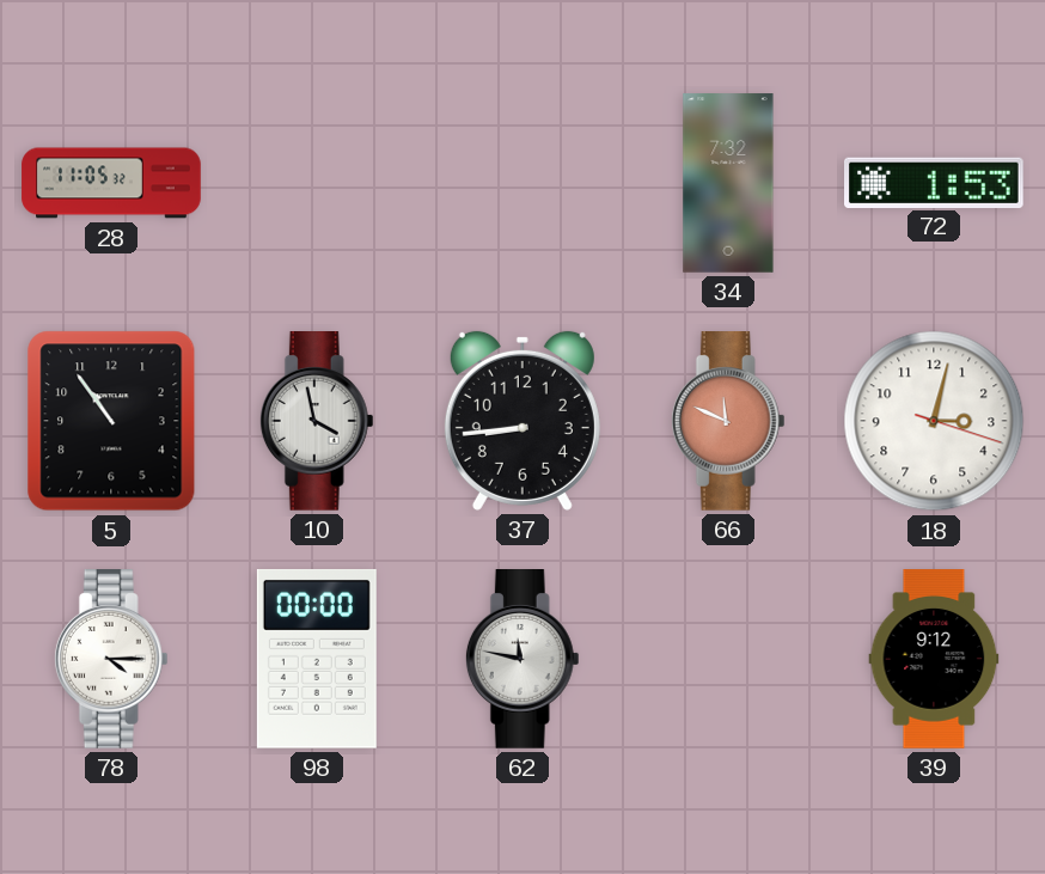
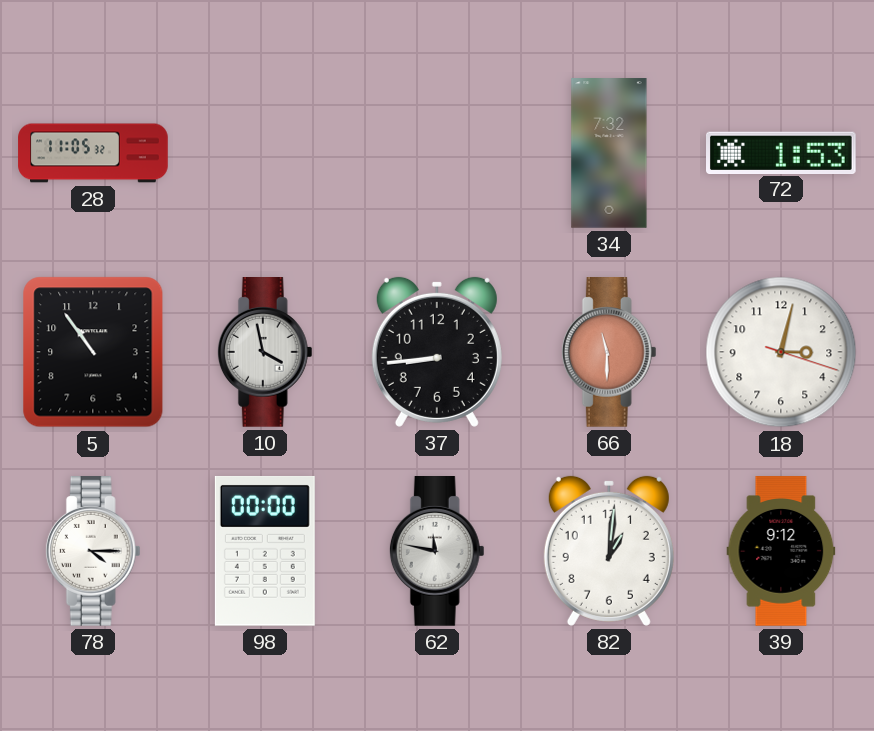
66: 11:49 -> 11:30
82: none -> 1:01
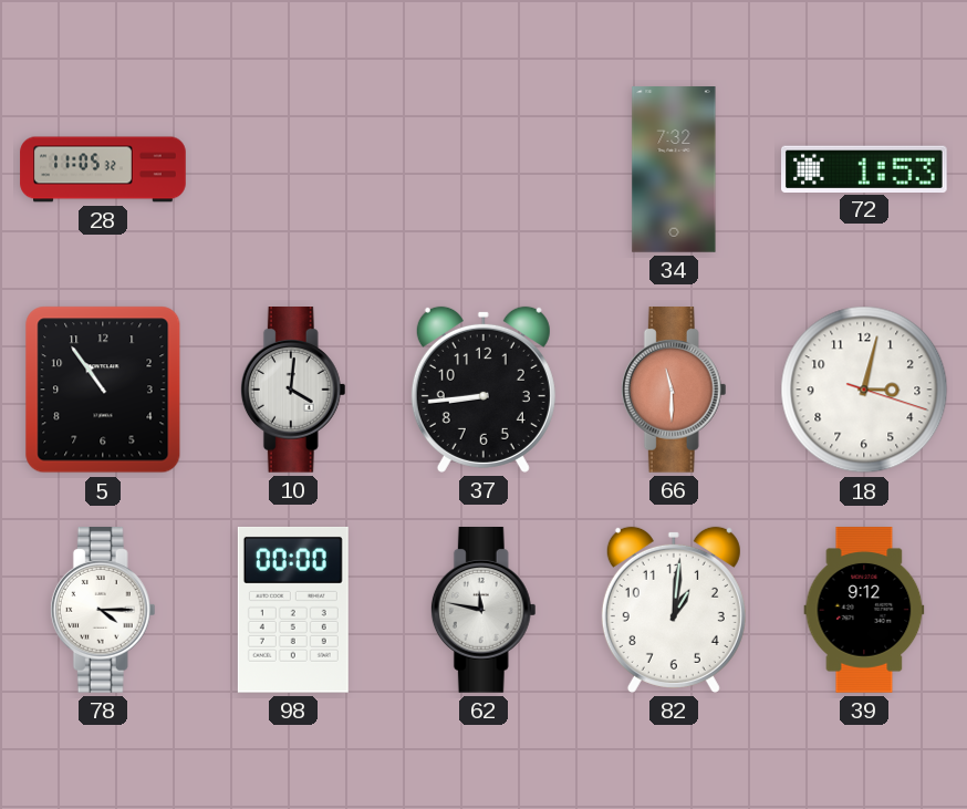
10: 3:58 -> 4:01
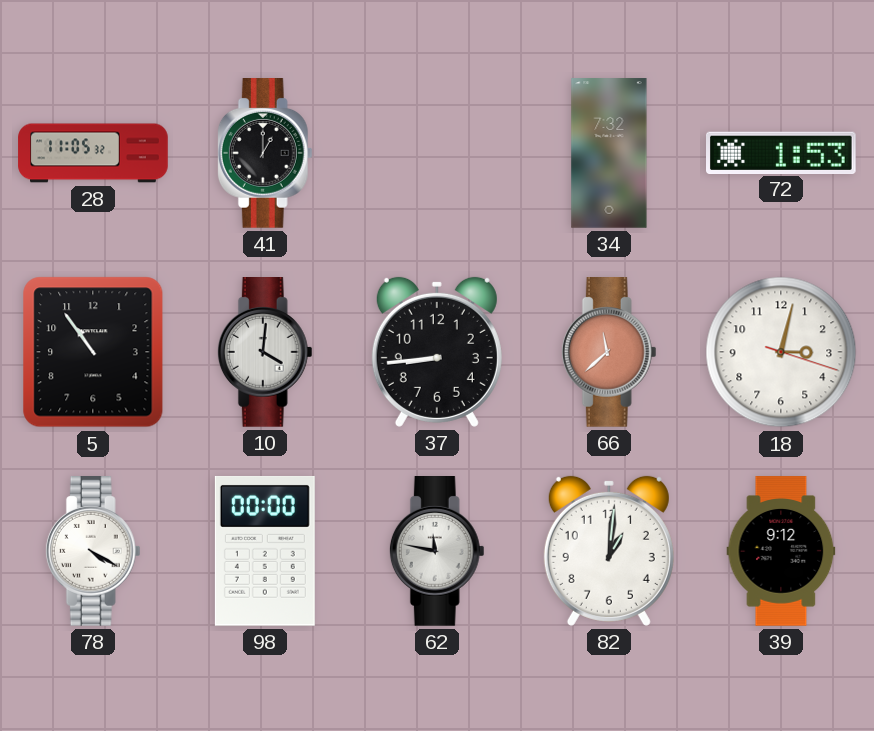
41: none -> 1:00
66: 11:30 -> 11:38
78: 4:15 -> 4:20
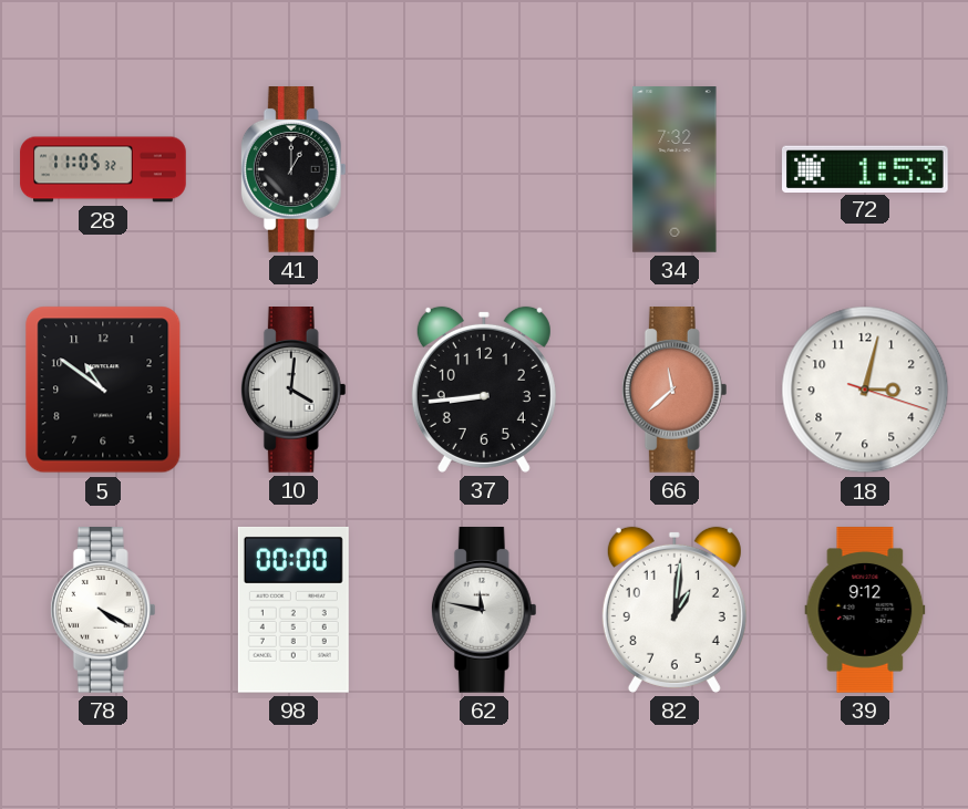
5: 10:54 -> 10:51
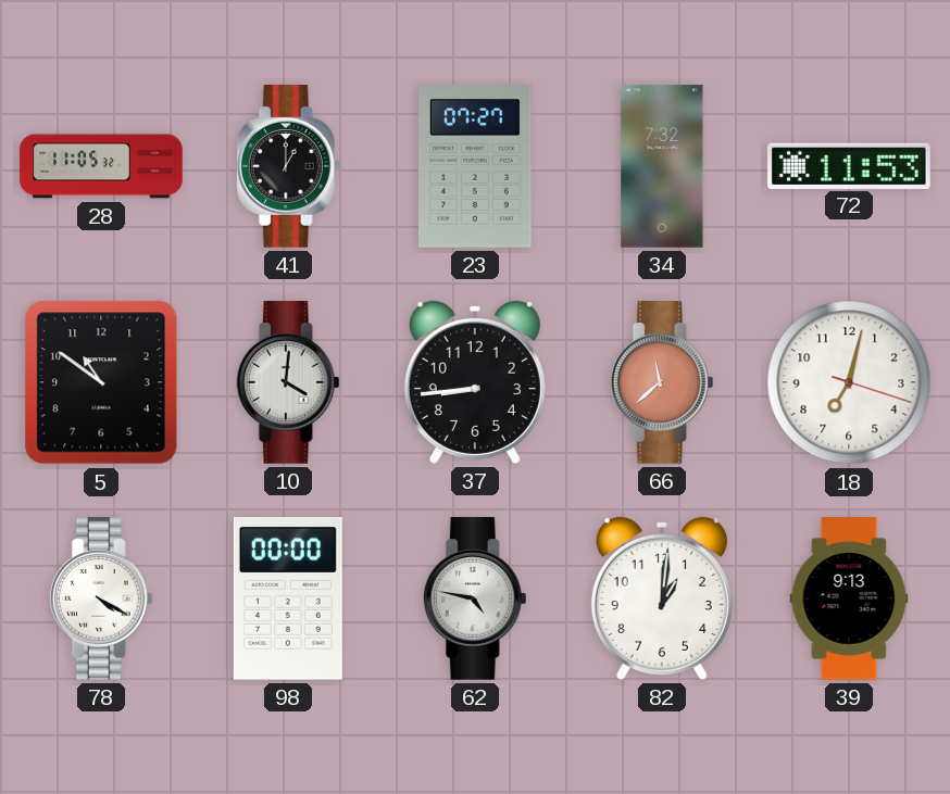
23: none -> 07:27
72: 1:53 -> 11:53
18: 3:02 -> 7:02
62: 11:47 -> 4:47
39: 9:12 -> 9:13
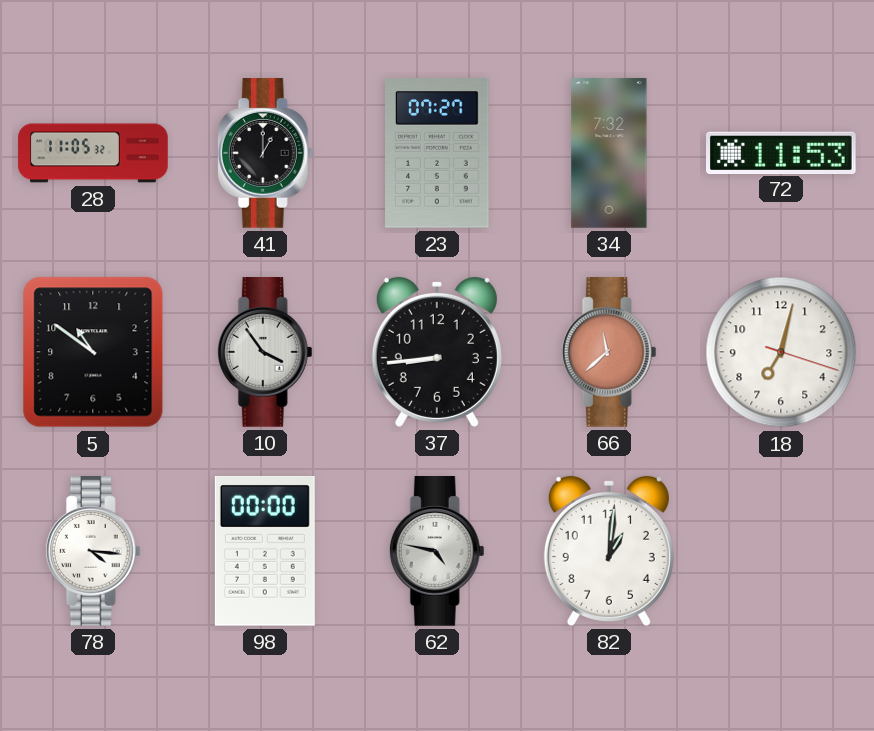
10: 4:01 -> 3:54
78: 4:20 -> 4:16
39: 9:13 -> none
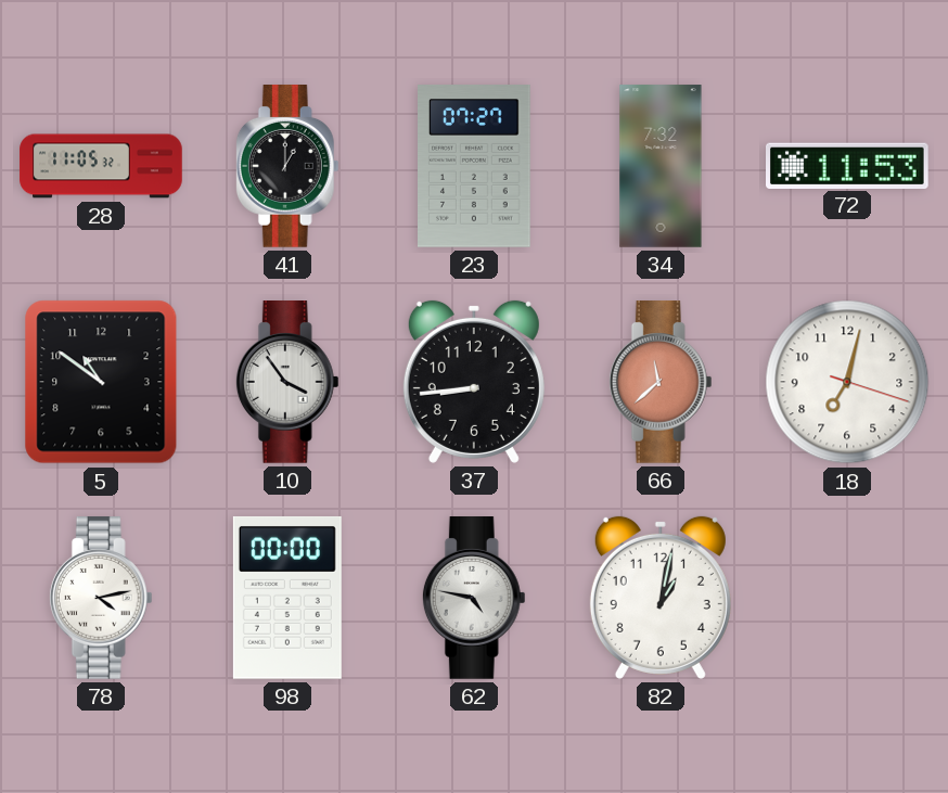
78: 4:16 -> 4:13
82: 1:01 -> 1:02
